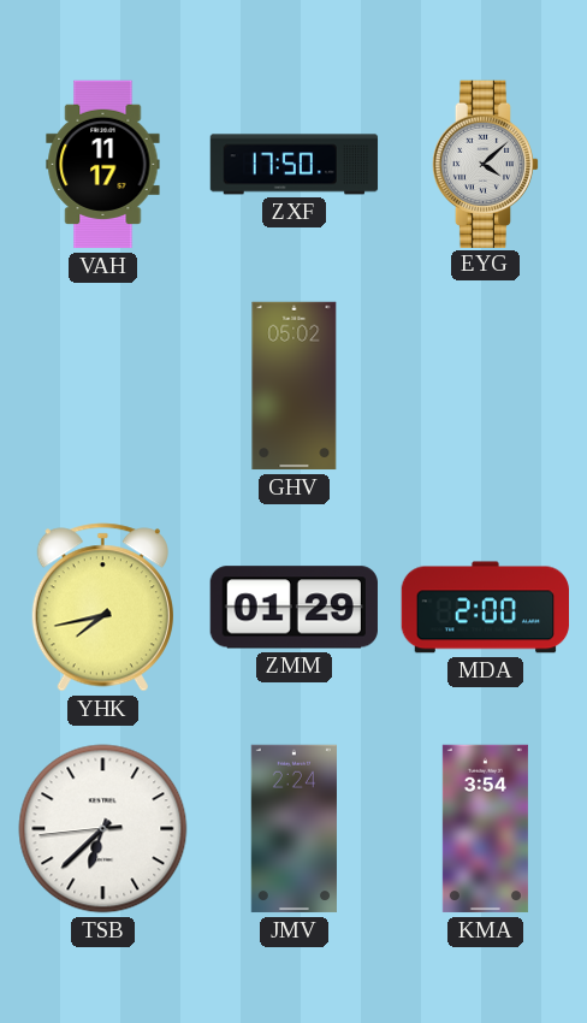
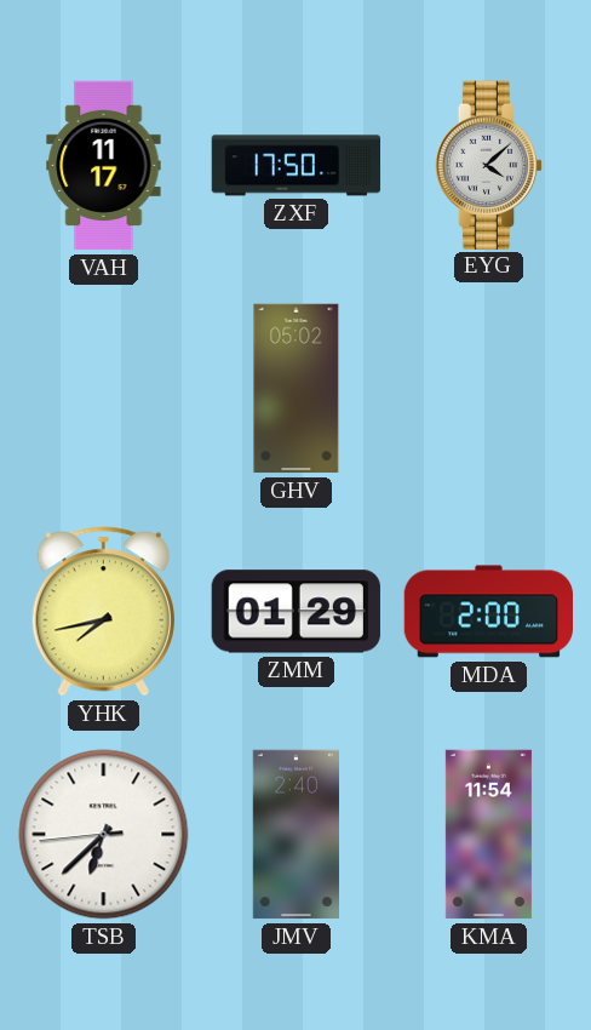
JMV: 2:24 -> 2:40
KMA: 3:54 -> 11:54
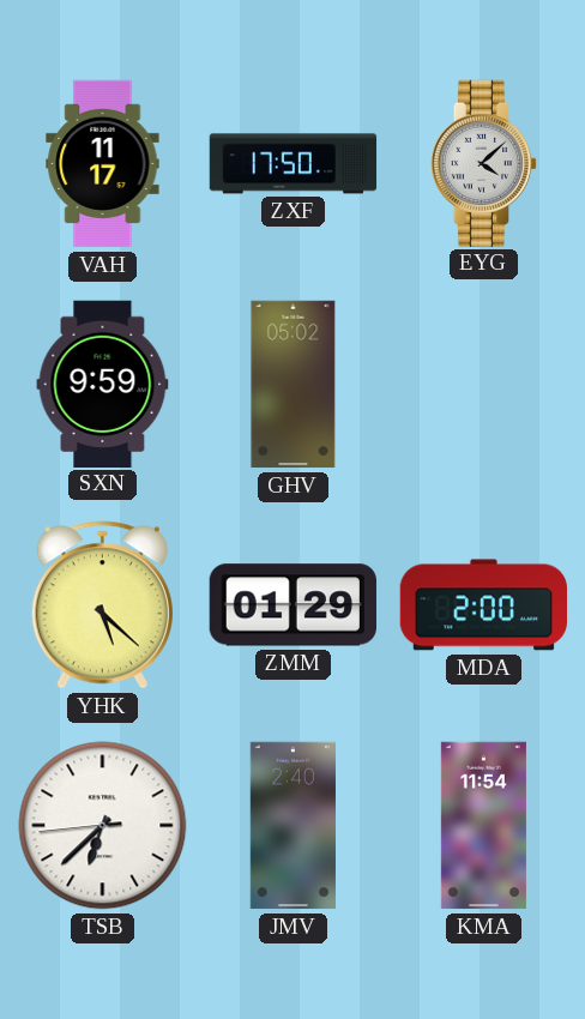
SXN: none -> 9:59
YHK: 7:43 -> 5:22
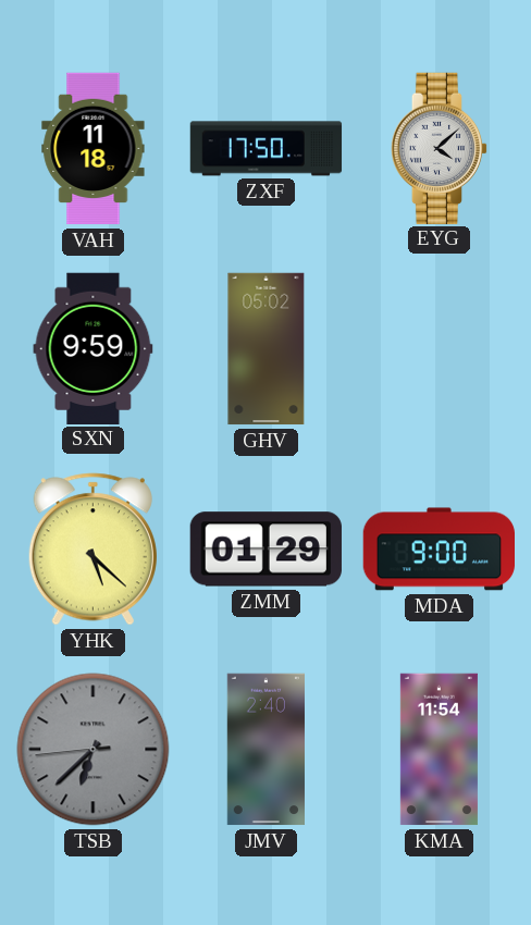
VAH: 11:17 -> 11:18
MDA: 2:00 -> 9:00
TSB dial: white -> grey
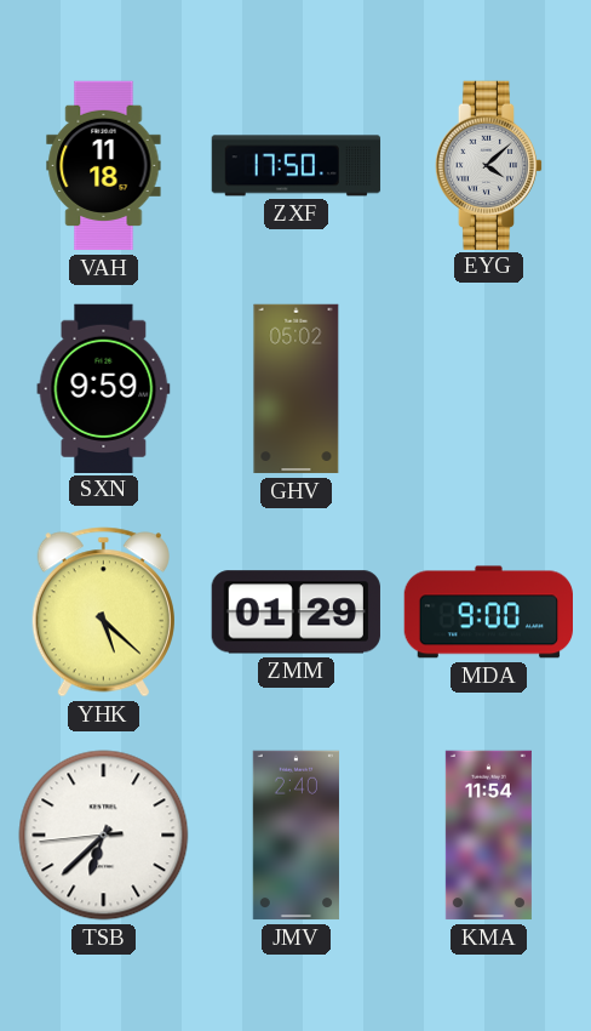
TSB dial: grey -> white
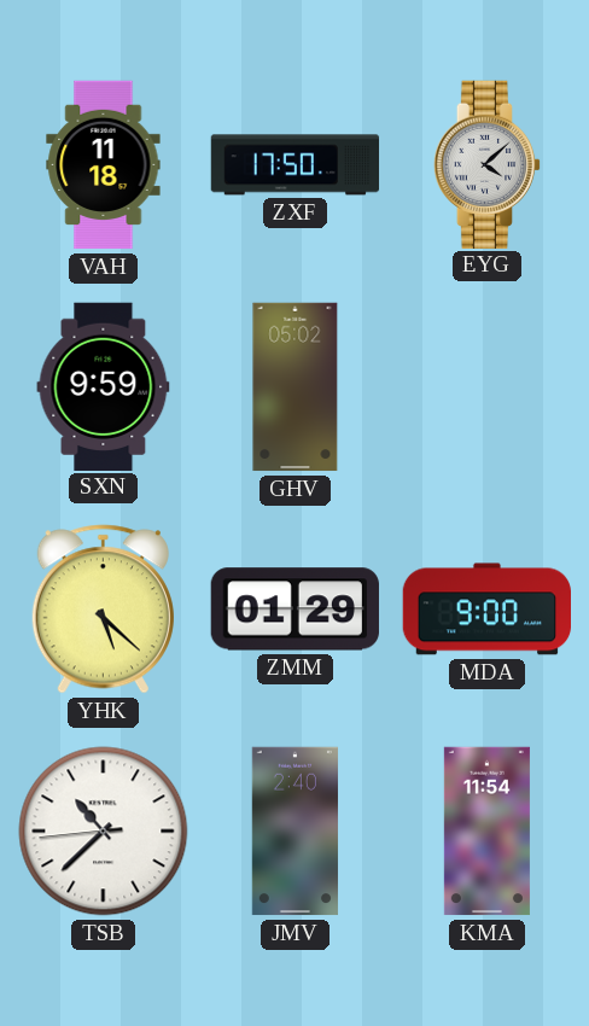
TSB: 6:37 -> 10:37
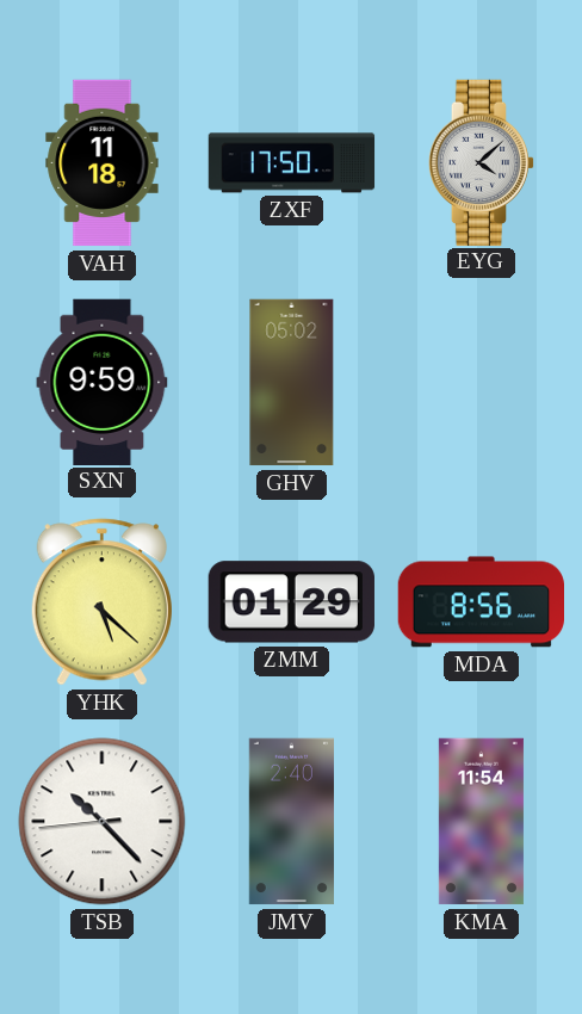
MDA: 9:00 -> 8:56
TSB: 10:37 -> 10:22
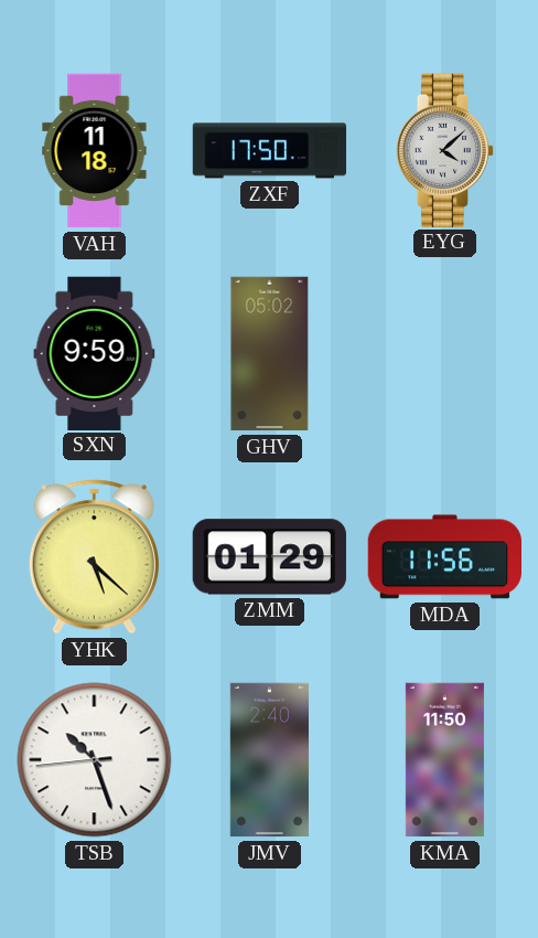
MDA: 8:56 -> 11:56
TSB: 10:22 -> 10:26
KMA: 11:54 -> 11:50
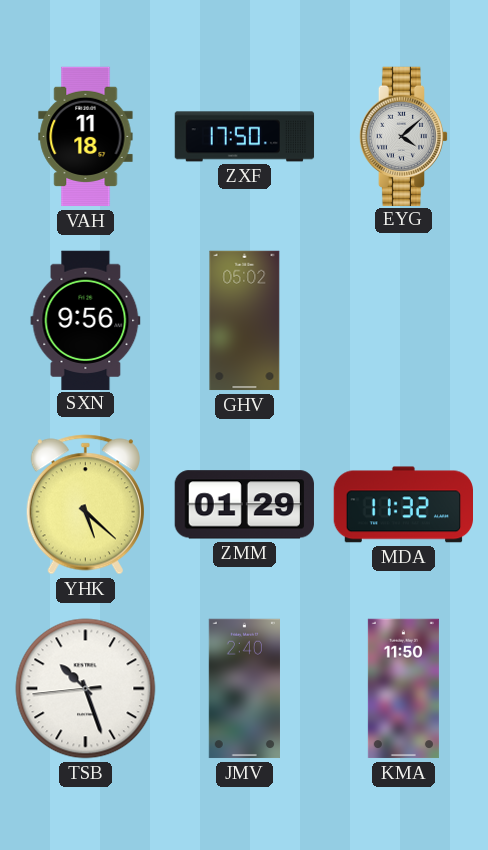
SXN: 9:59 -> 9:56
MDA: 11:56 -> 11:32
